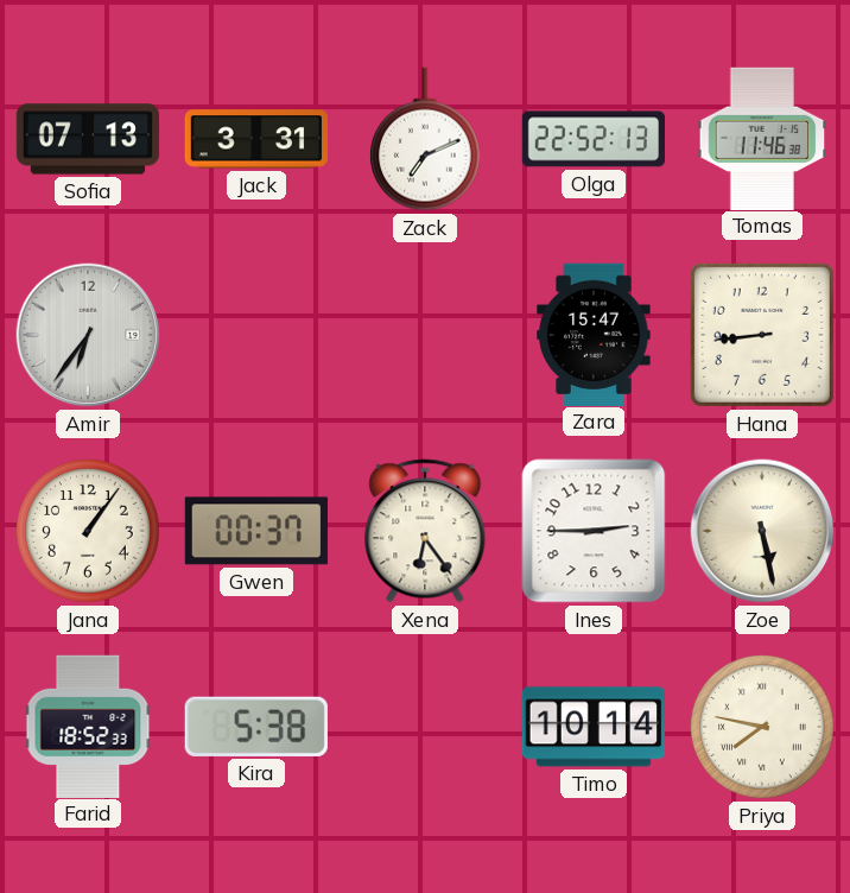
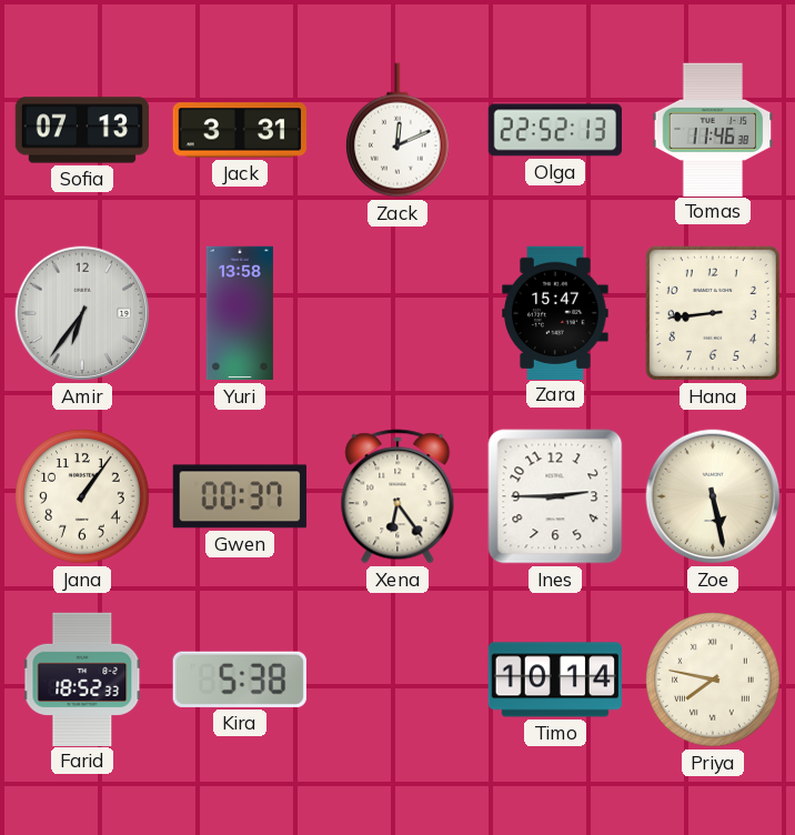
Zack: 7:11 -> 12:11
Yuri: none -> 13:58
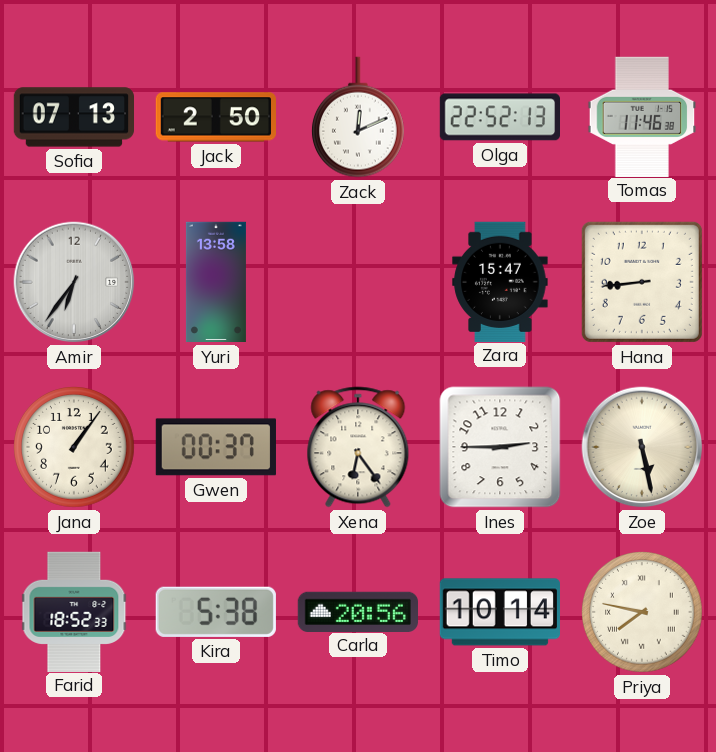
Jack: 3:31 -> 2:50
Carla: none -> 20:56
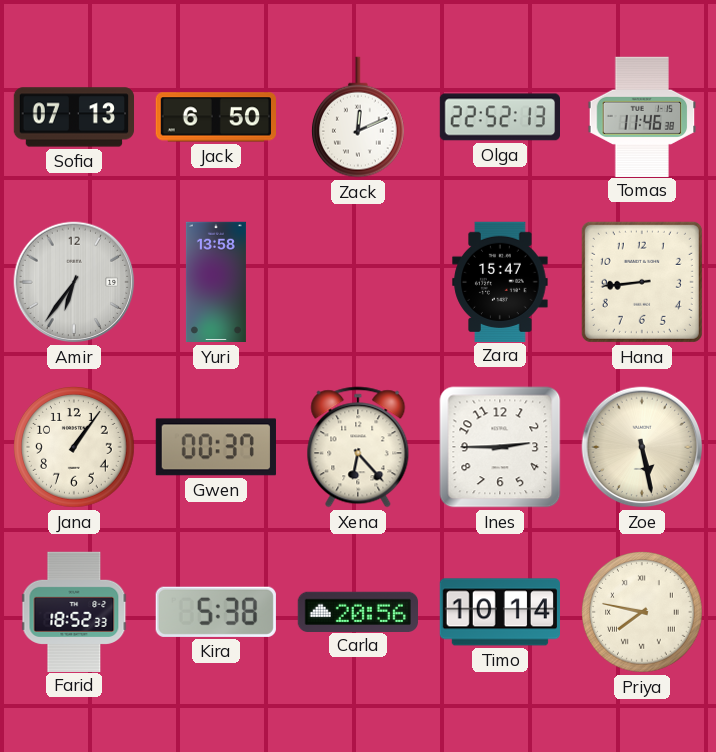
Jack: 2:50 -> 6:50
Xena: 6:24 -> 6:23
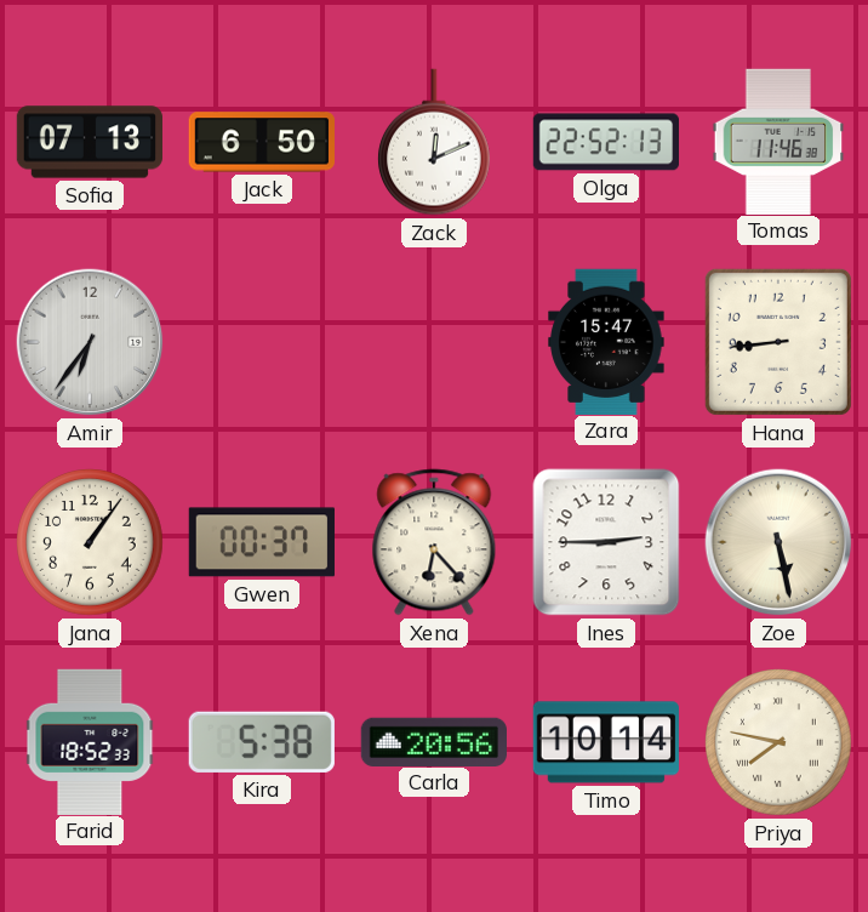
Yuri: 13:58 -> none
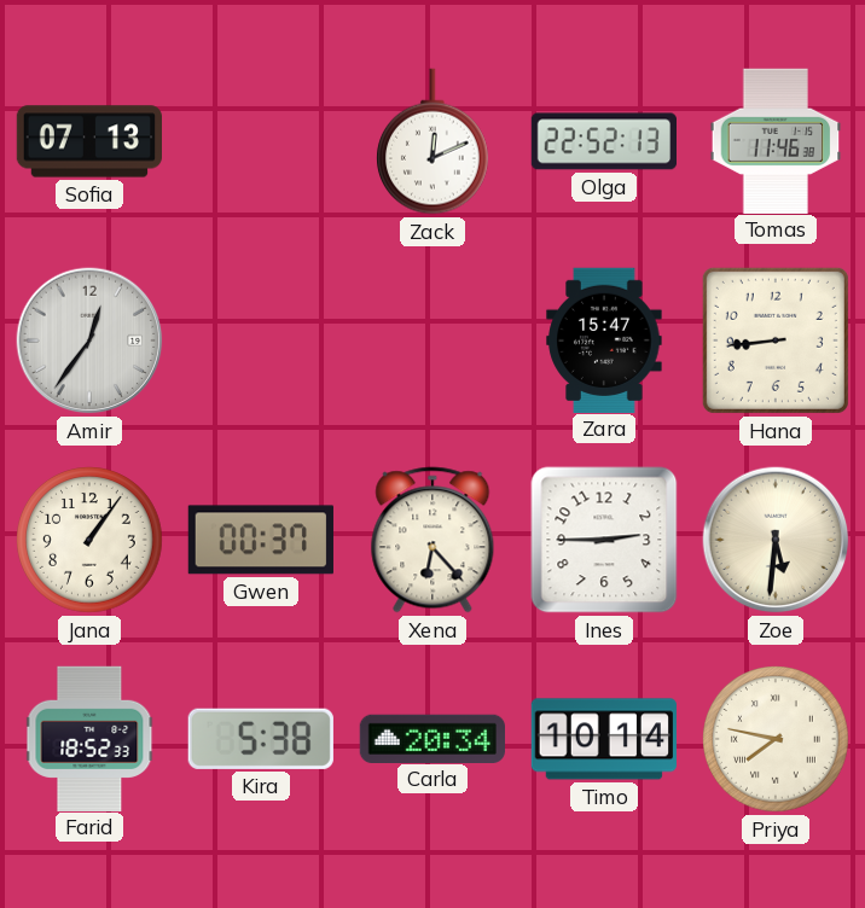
Jack: 6:50 -> none
Amir: 6:36 -> 12:36
Zoe: 5:28 -> 5:31
Carla: 20:56 -> 20:34
